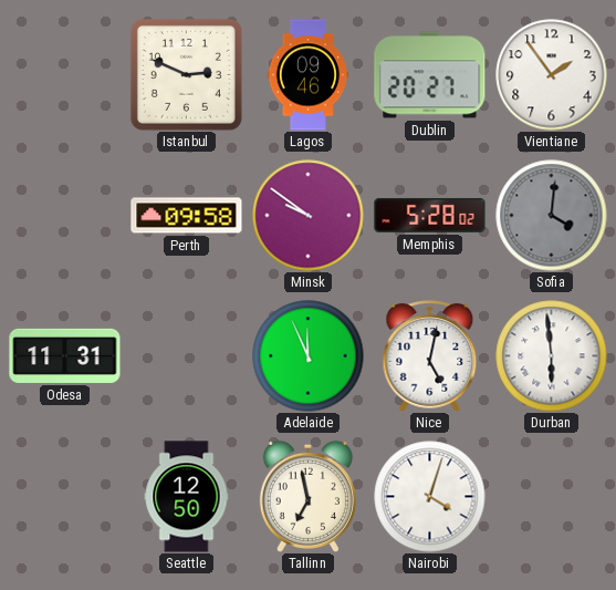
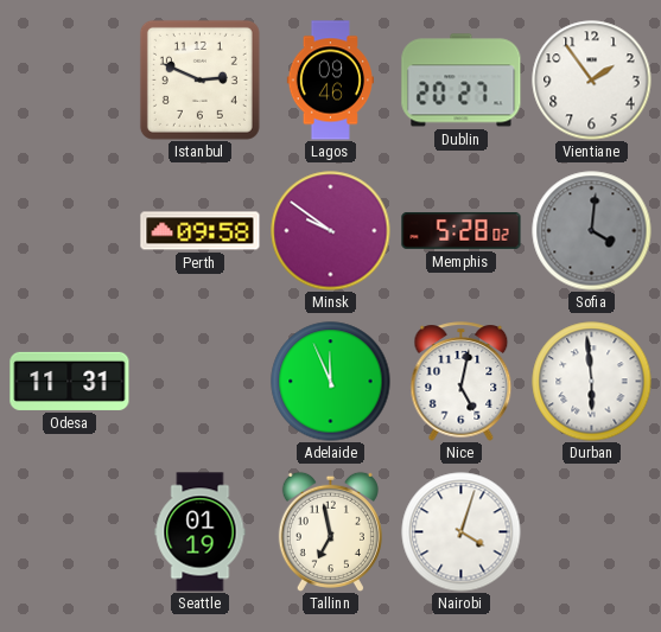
Seattle: 12:50 -> 01:19
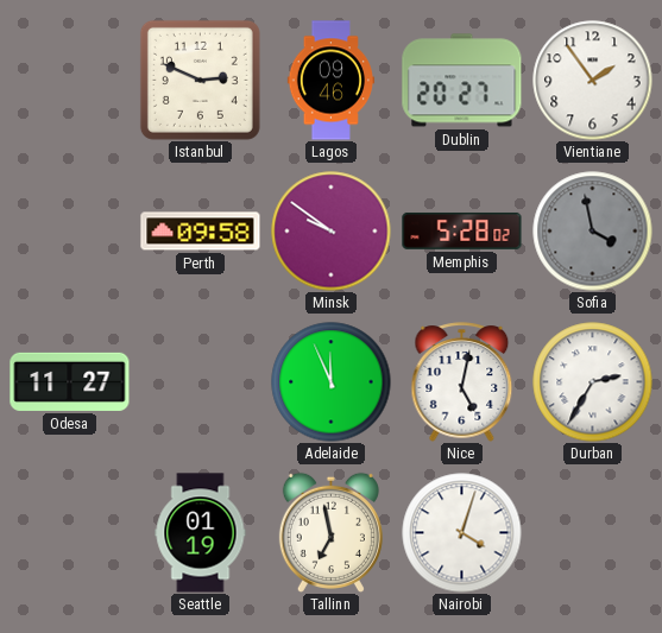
Sofia: 4:01 -> 3:58
Odesa: 11:31 -> 11:27
Durban: 5:59 -> 2:35
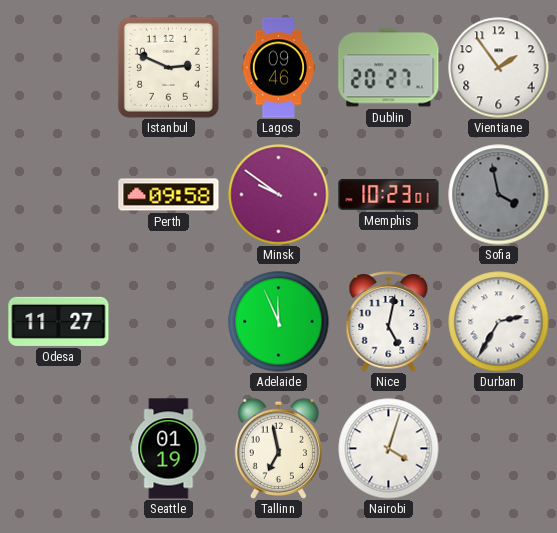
Memphis: 5:28 -> 10:23
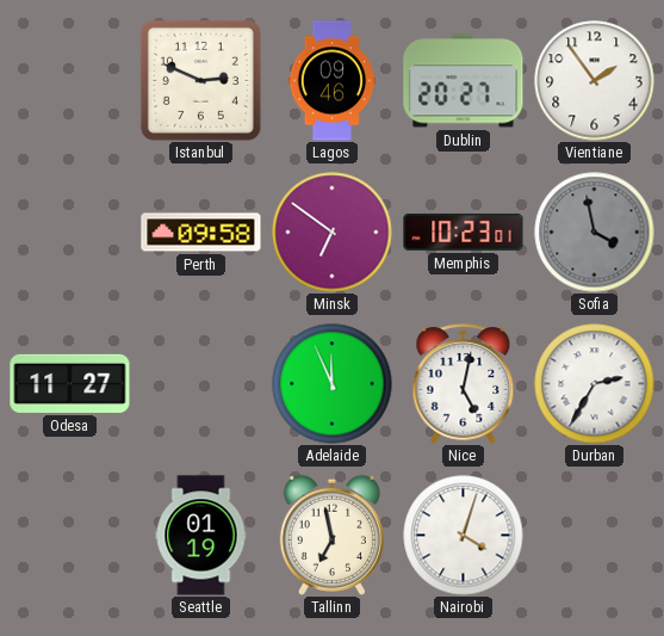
Minsk: 9:51 -> 6:51
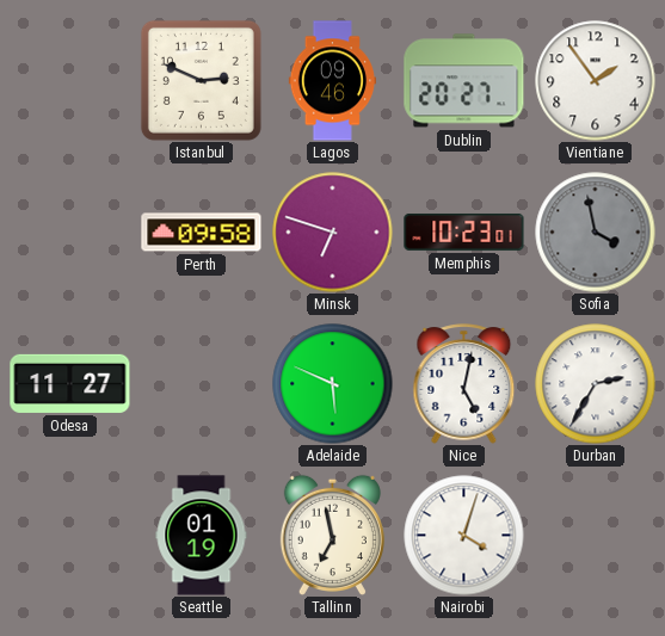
Minsk: 6:51 -> 6:48
Adelaide: 11:56 -> 5:49
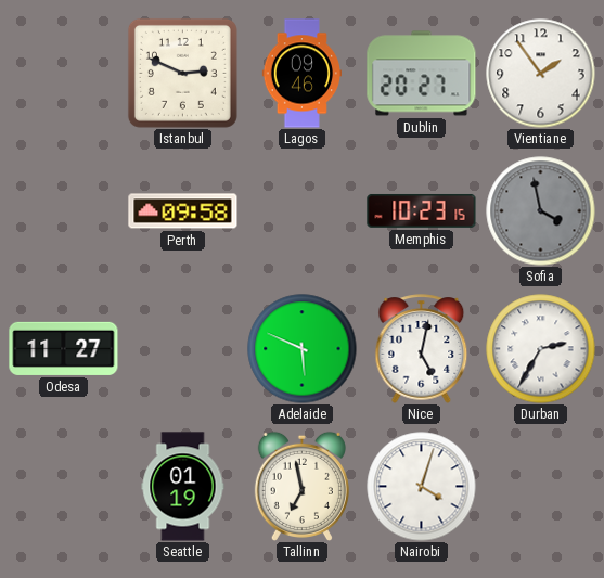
Minsk: 6:48 -> none
Memphis: 10:23:01 -> 10:23:15
